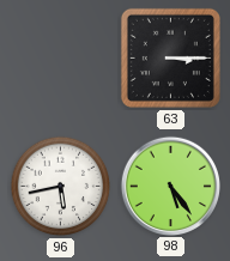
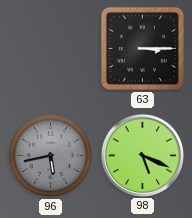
96 dial: white -> grey
98: 5:24 -> 5:19
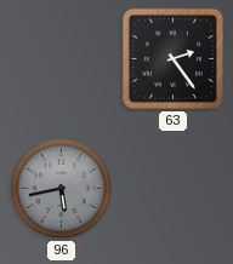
63: 3:15 -> 2:24
98: 5:19 -> none
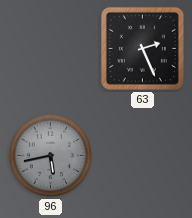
63: 2:24 -> 2:26
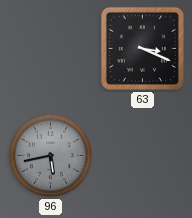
63: 2:26 -> 3:19
